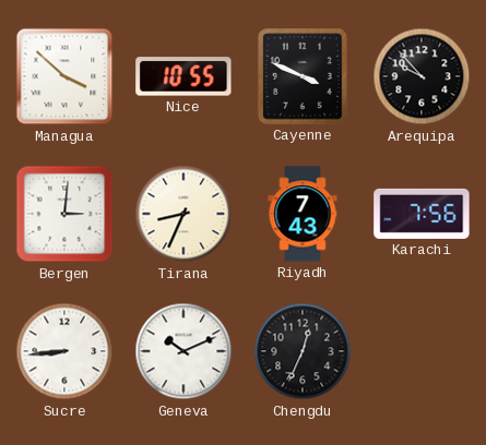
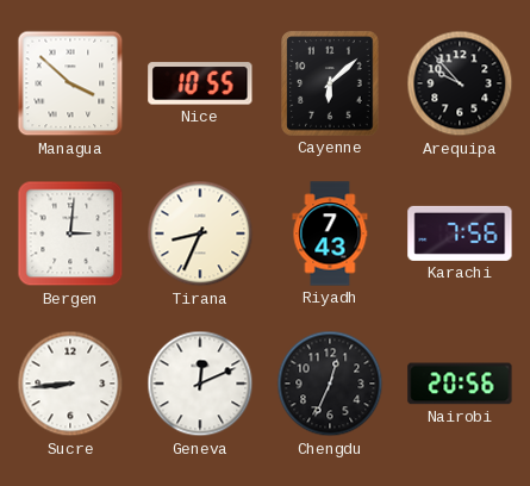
Cayenne: 3:49 -> 6:08
Geneva: 10:11 -> 12:11
Nairobi: none -> 20:56
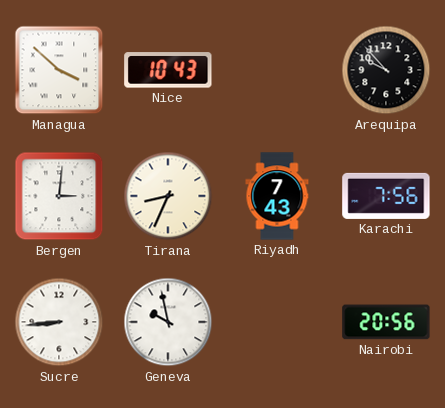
Nice: 10:55 -> 10:43
Cayenne: 6:08 -> none
Geneva: 12:11 -> 9:58
Chengdu: 12:34 -> none
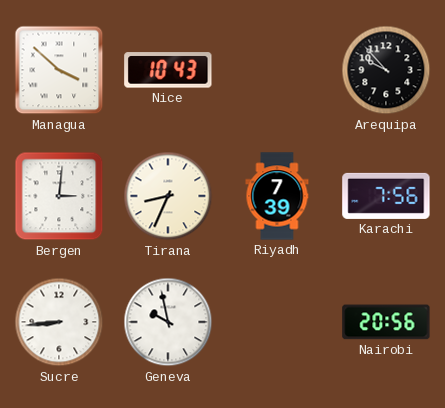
Riyadh: 7:43 -> 7:39
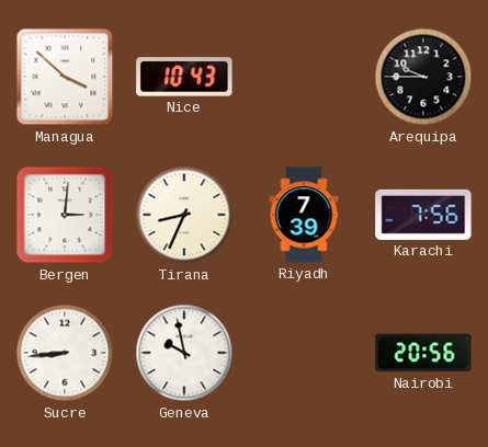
Arequipa: 9:53 -> 9:45
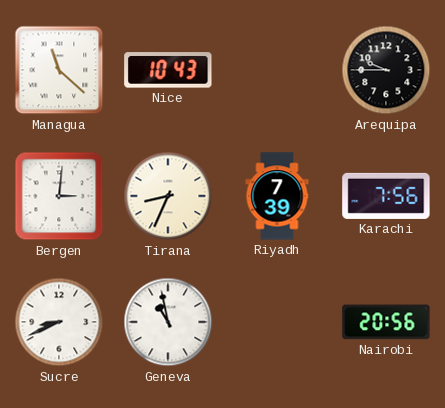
Managua: 3:52 -> 11:22
Sucre: 8:44 -> 8:41
Geneva: 9:58 -> 10:58
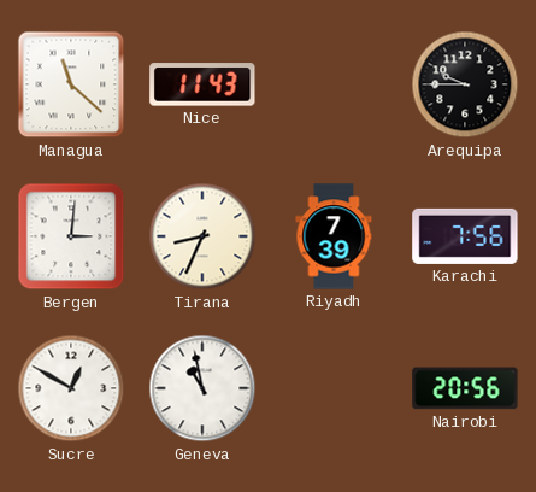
Nice: 10:43 -> 11:43
Sucre: 8:41 -> 12:50
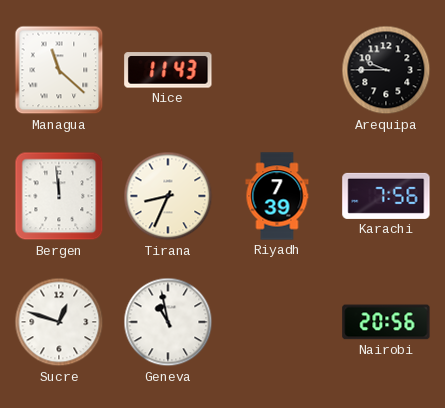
Bergen: 3:01 -> 11:59
Sucre: 12:50 -> 12:48
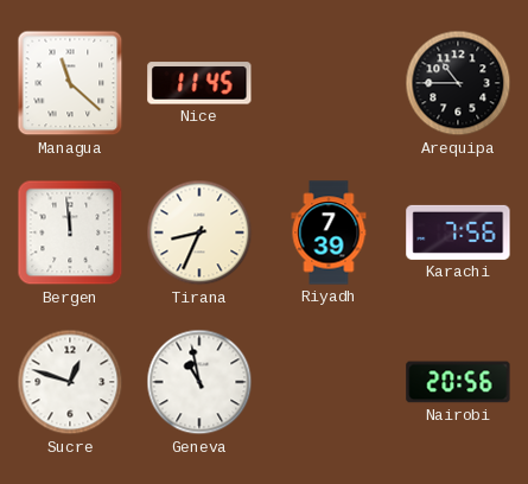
Nice: 11:43 -> 11:45
Arequipa: 9:45 -> 10:45
